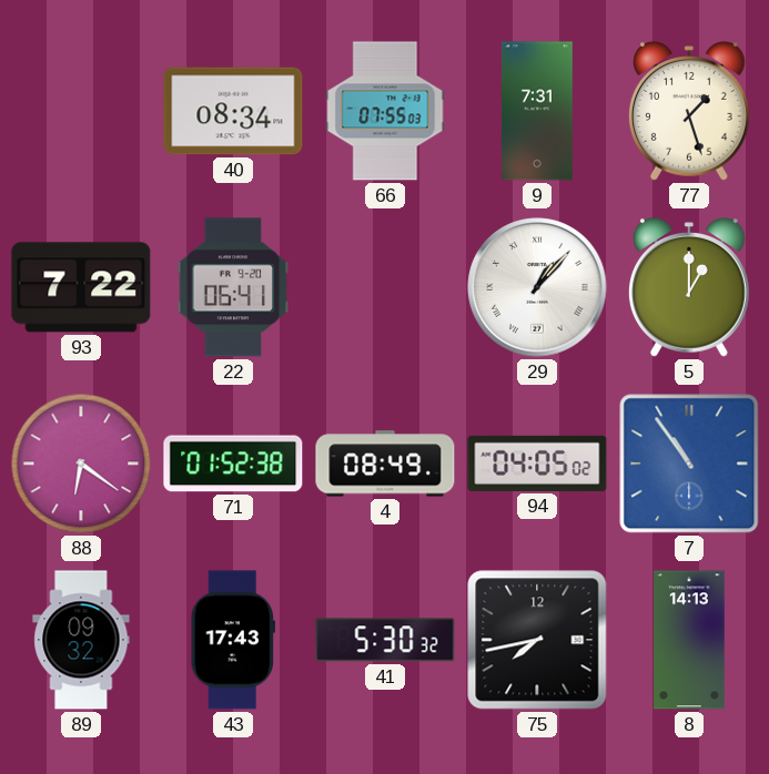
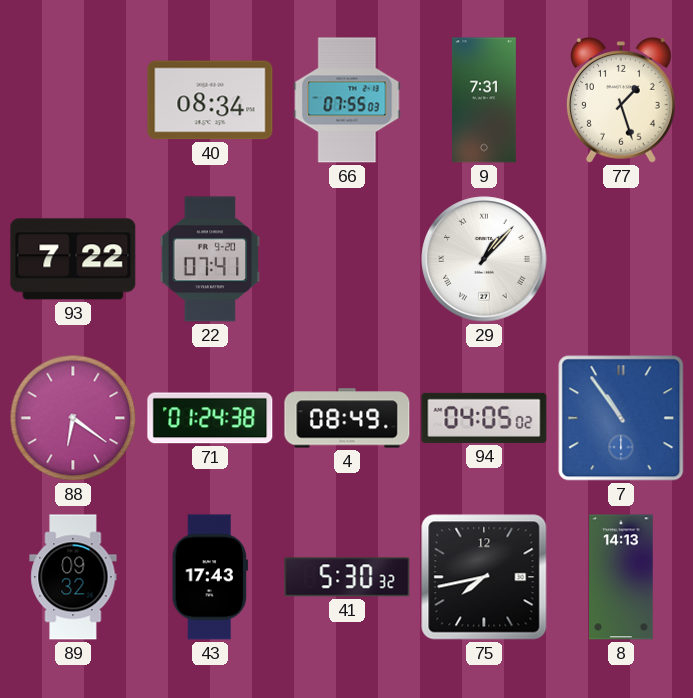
22: 06:41 -> 07:41
5: 1:00 -> none
71: 01:52 -> 01:24
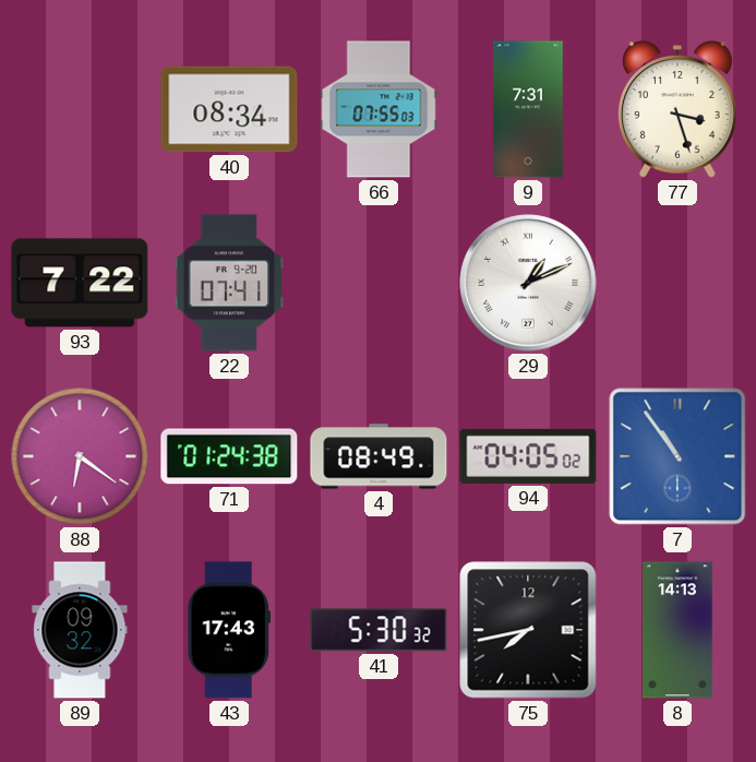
77: 1:27 -> 3:27
29: 1:07 -> 1:11
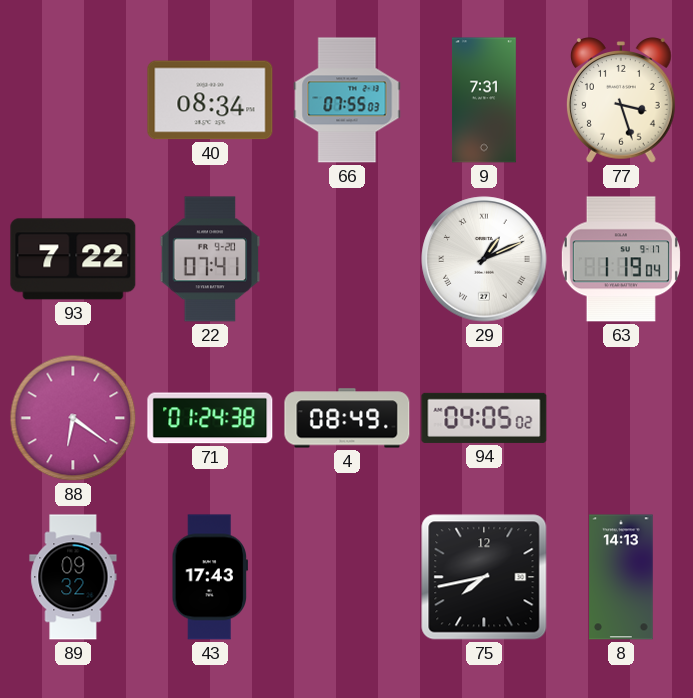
63: none -> 1:19
7: 10:54 -> none
41: 5:30 -> none
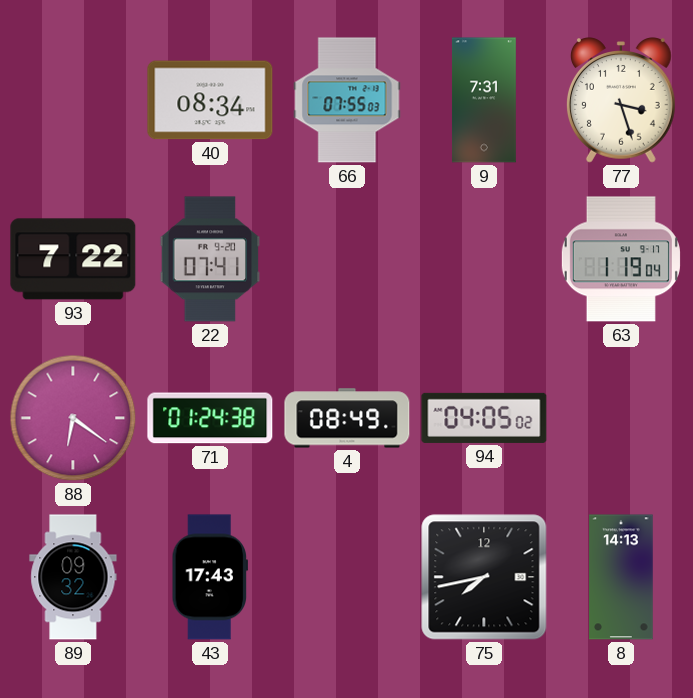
29: 1:11 -> none
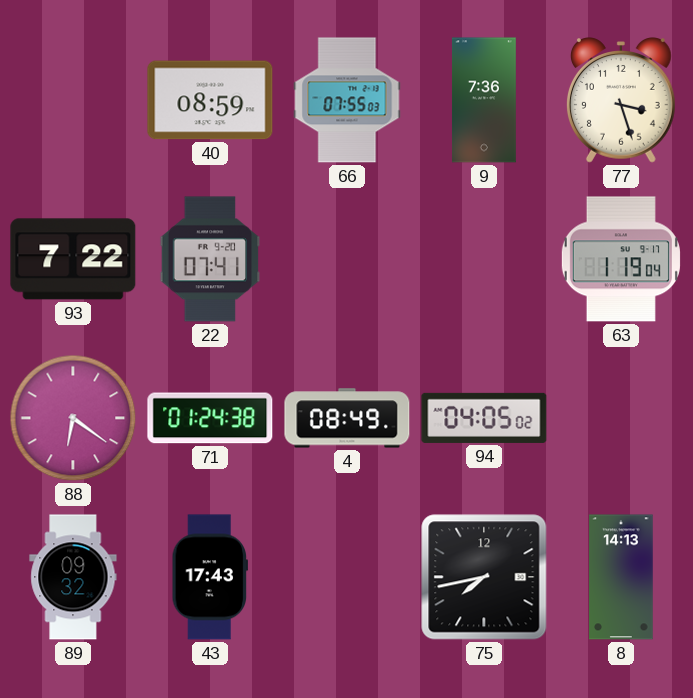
40: 08:34 -> 08:59
9: 7:31 -> 7:36
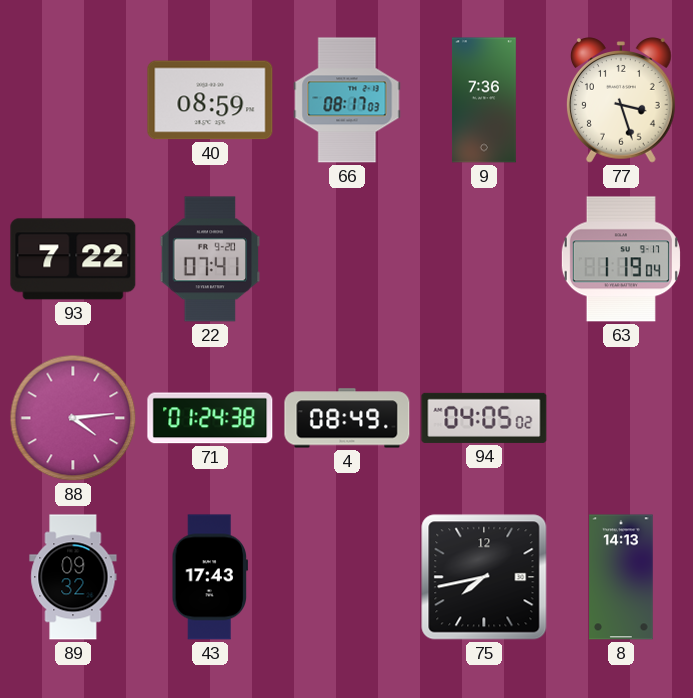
66: 07:55 -> 08:17
88: 6:21 -> 4:14
